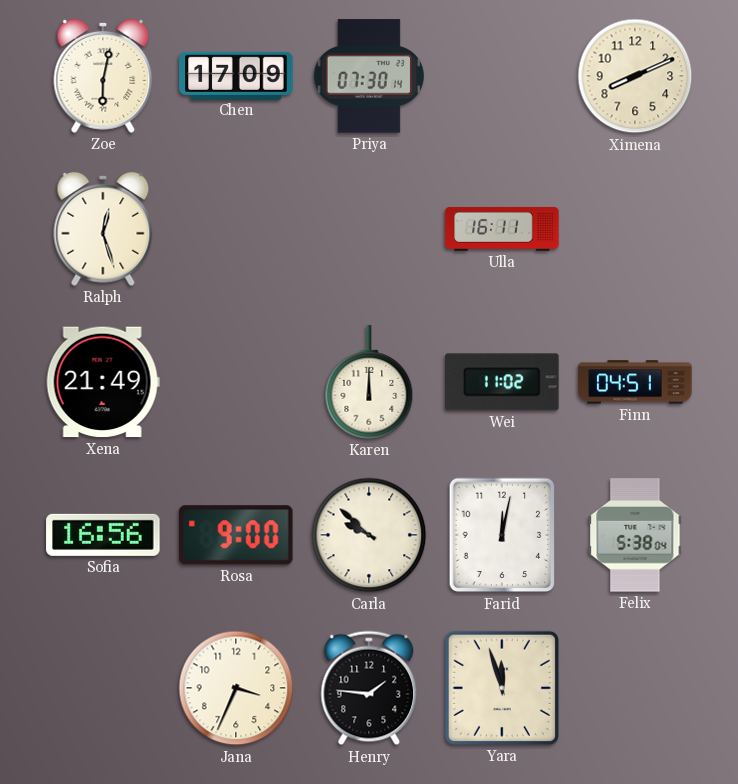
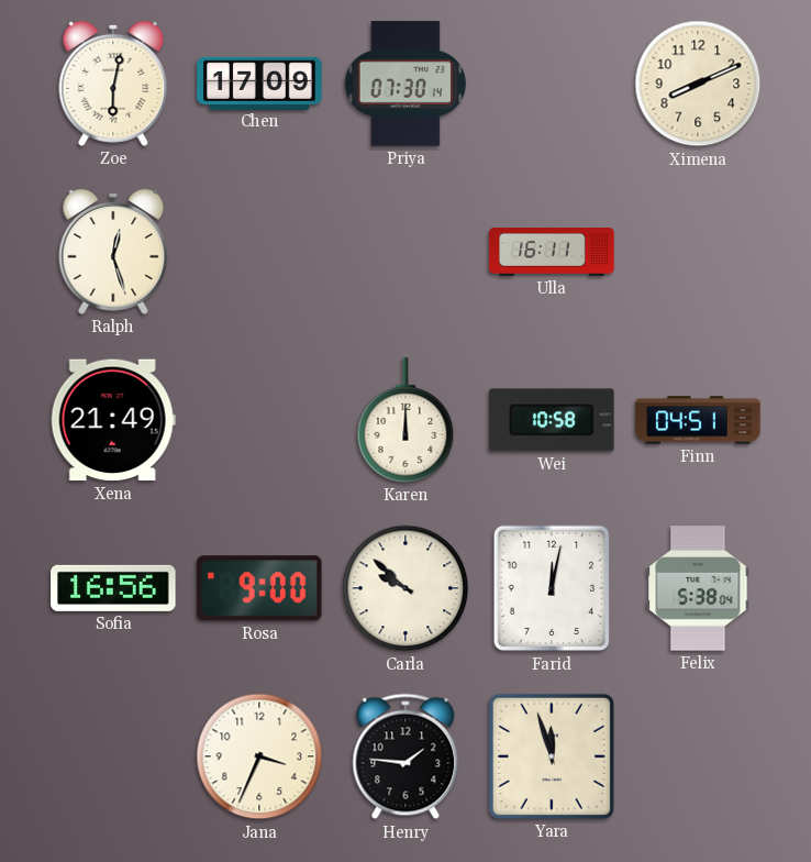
Wei: 11:02 -> 10:58
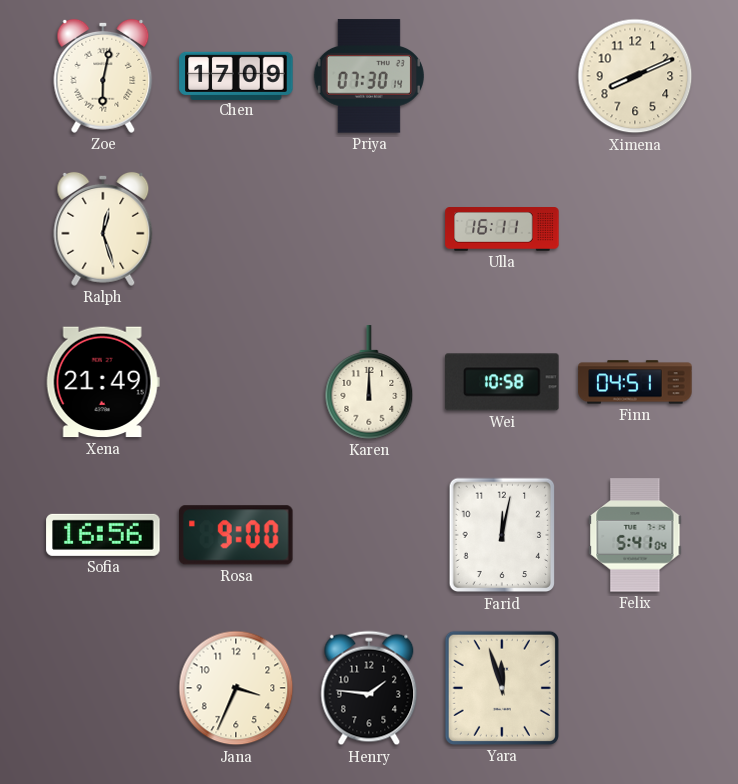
Carla: 9:52 -> none
Felix: 5:38 -> 5:41
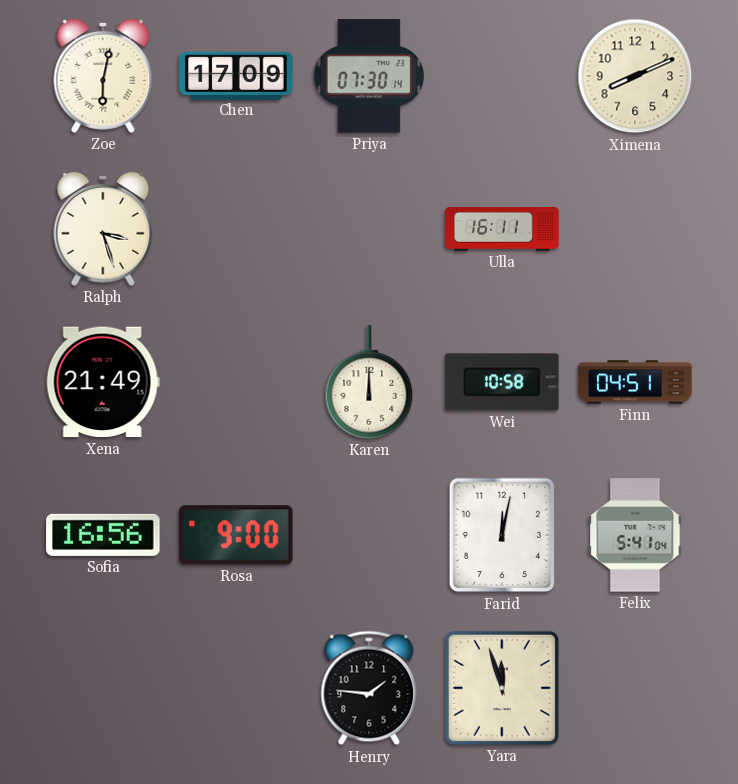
Ralph: 12:27 -> 3:27
Jana: 3:34 -> none
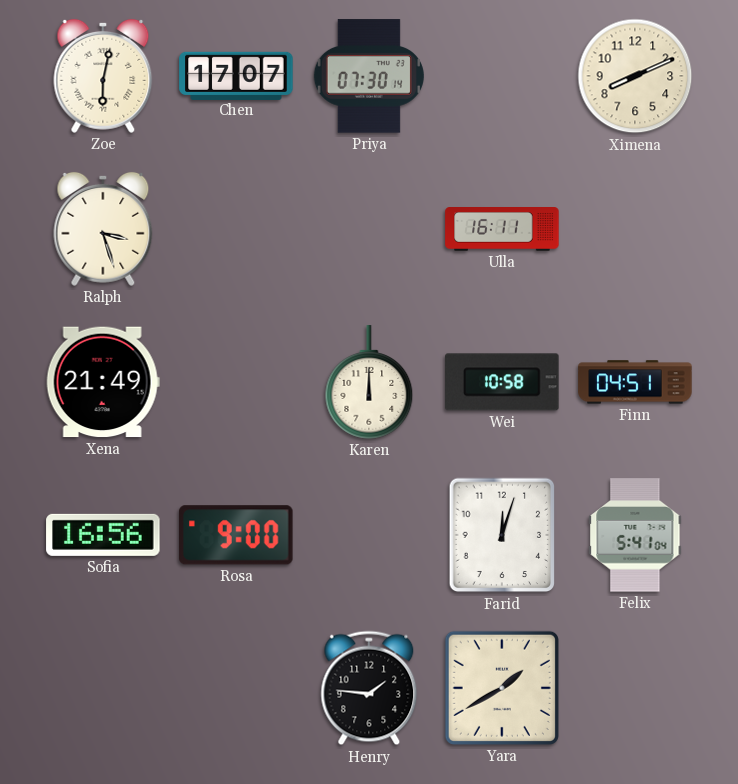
Chen: 17:09 -> 17:07
Farid: 12:02 -> 12:03
Yara: 11:57 -> 1:40
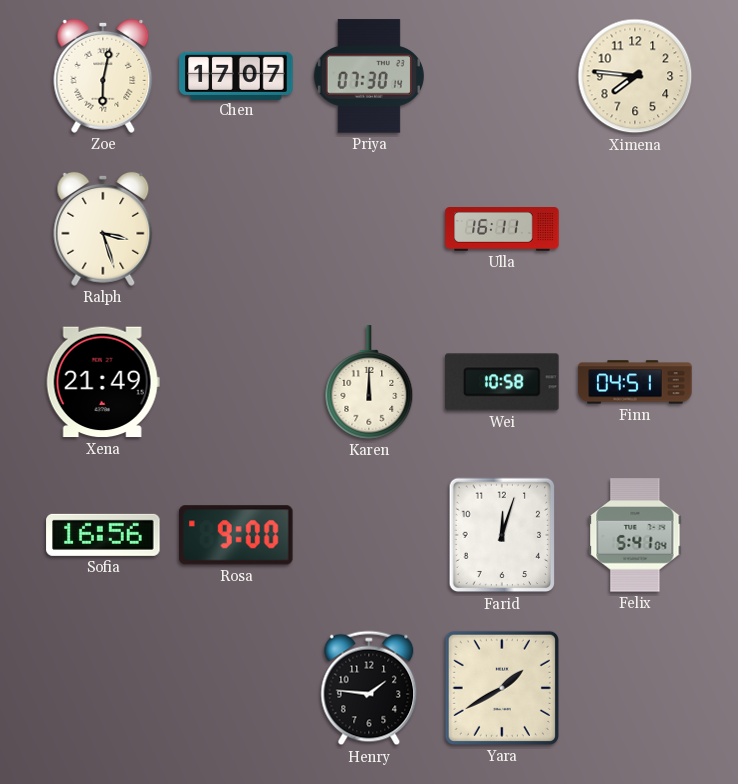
Ximena: 8:11 -> 7:46
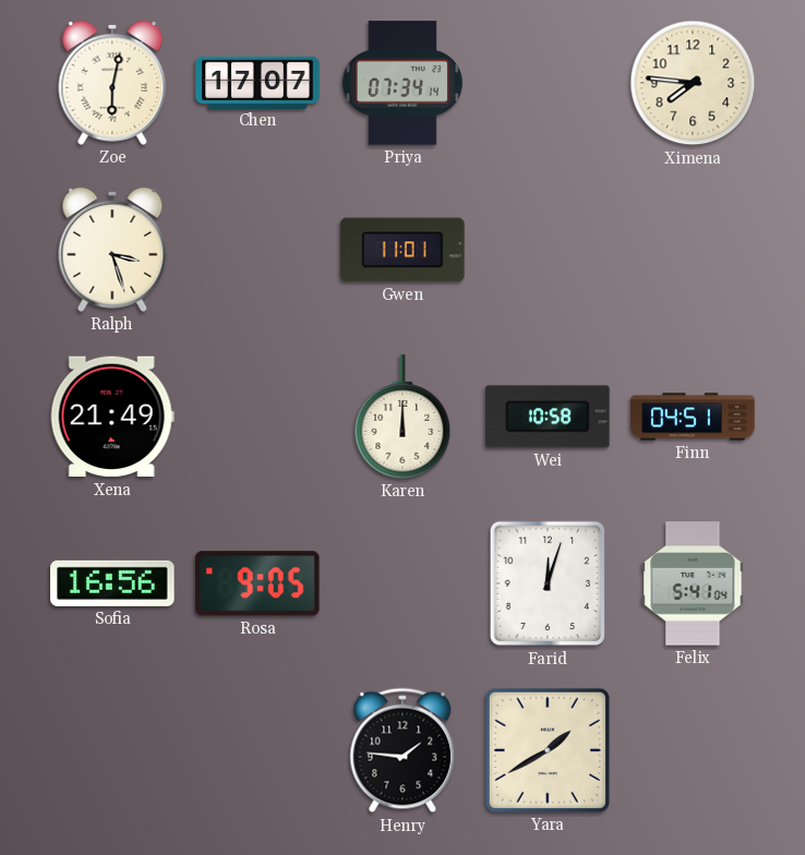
Priya: 07:30 -> 07:34
Gwen: none -> 11:01
Ulla: 16:11 -> none
Rosa: 9:00 -> 9:05
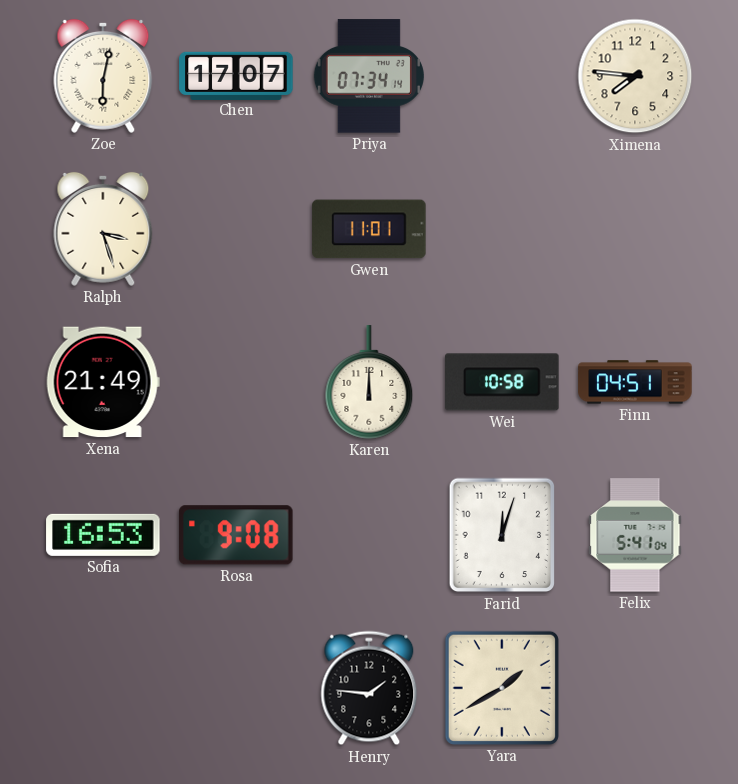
Sofia: 16:56 -> 16:53
Rosa: 9:05 -> 9:08
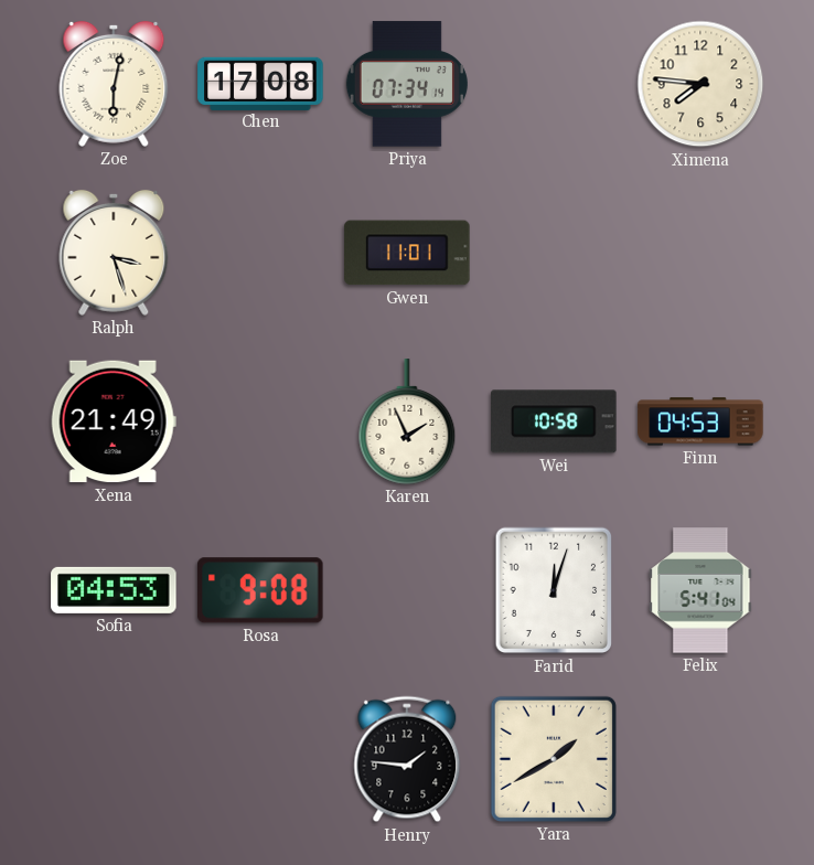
Chen: 17:07 -> 17:08
Karen: 12:00 -> 1:56
Finn: 04:51 -> 04:53
Sofia: 16:53 -> 04:53
